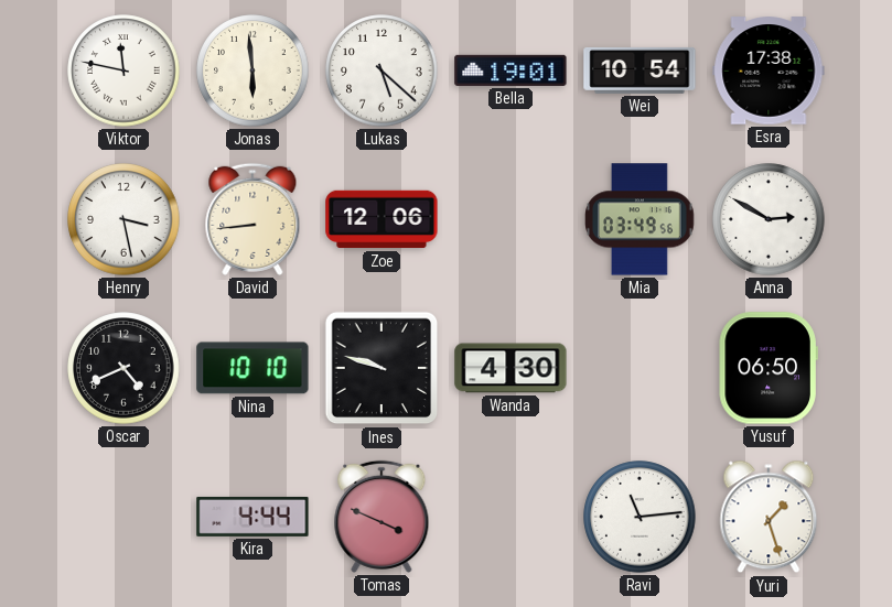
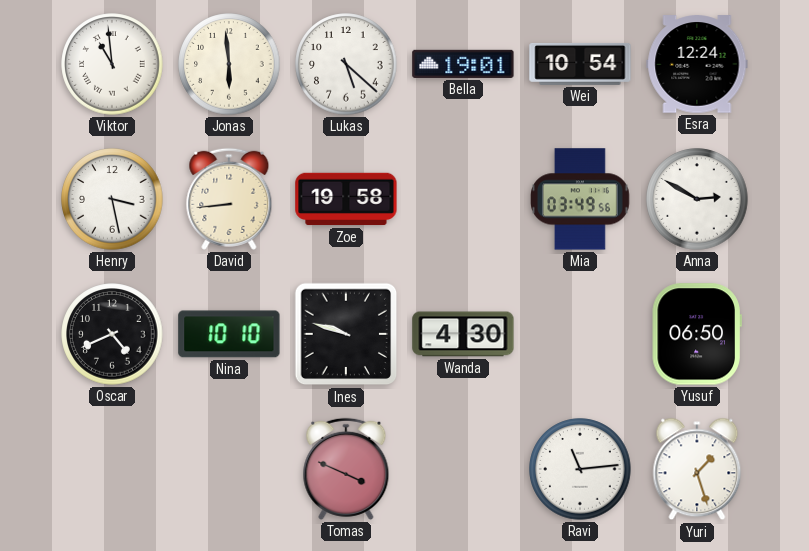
Viktor: 11:47 -> 10:59
Esra: 17:38 -> 12:24
Zoe: 12:06 -> 19:58
Kira: 4:44 -> none
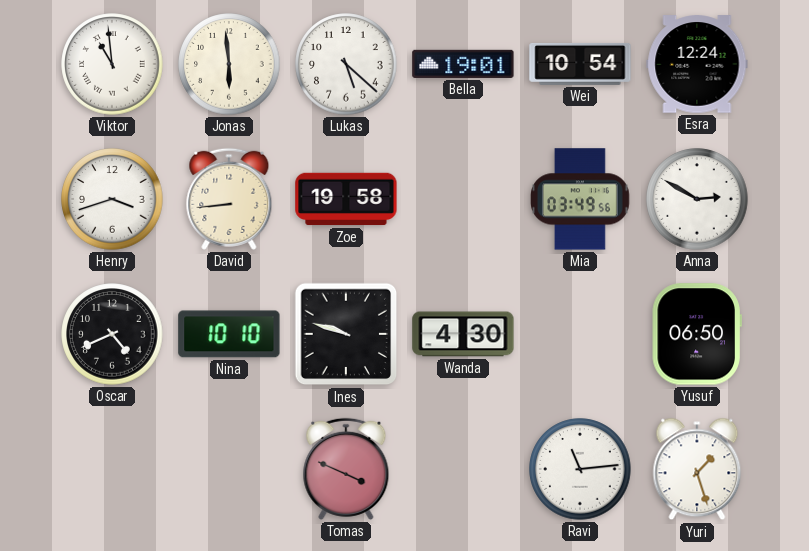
Henry: 3:28 -> 3:42
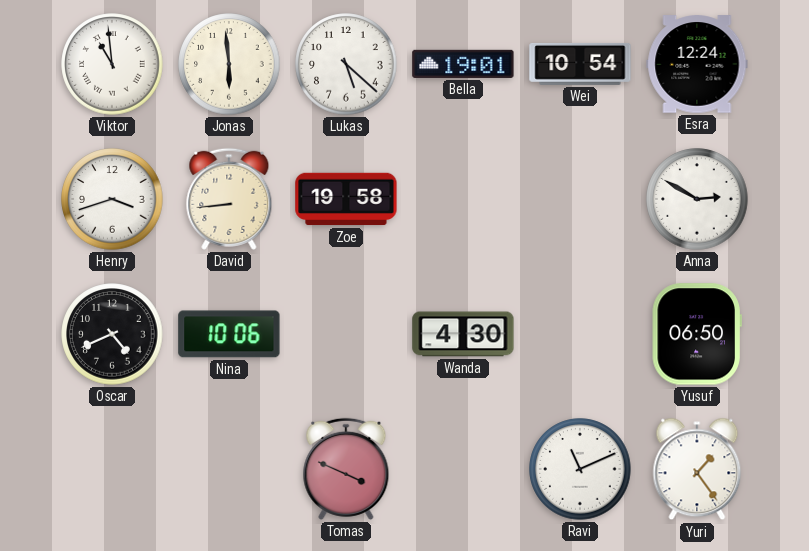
Mia: 03:49 -> none
Nina: 10:10 -> 10:06
Ines: 9:48 -> none
Ravi: 11:14 -> 11:11
Yuri: 1:27 -> 1:24
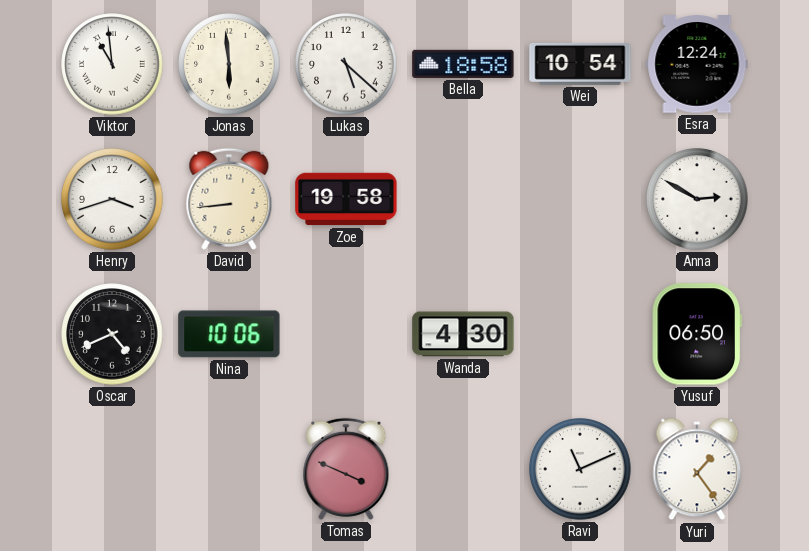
Bella: 19:01 -> 18:58
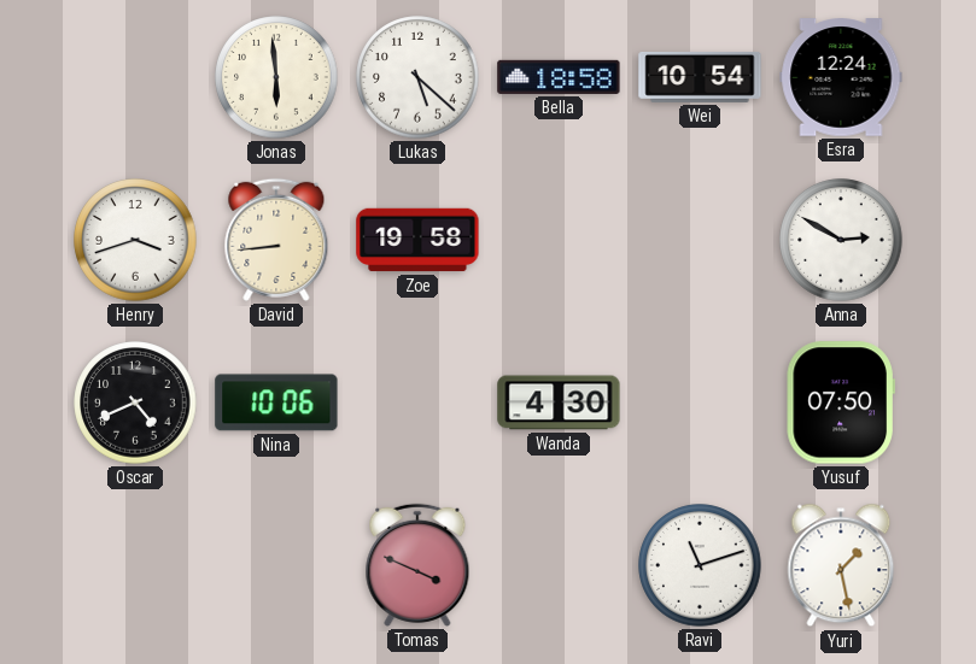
Viktor: 10:59 -> none
Yusuf: 06:50 -> 07:50
Ravi: 11:11 -> 11:12
Yuri: 1:24 -> 1:28
